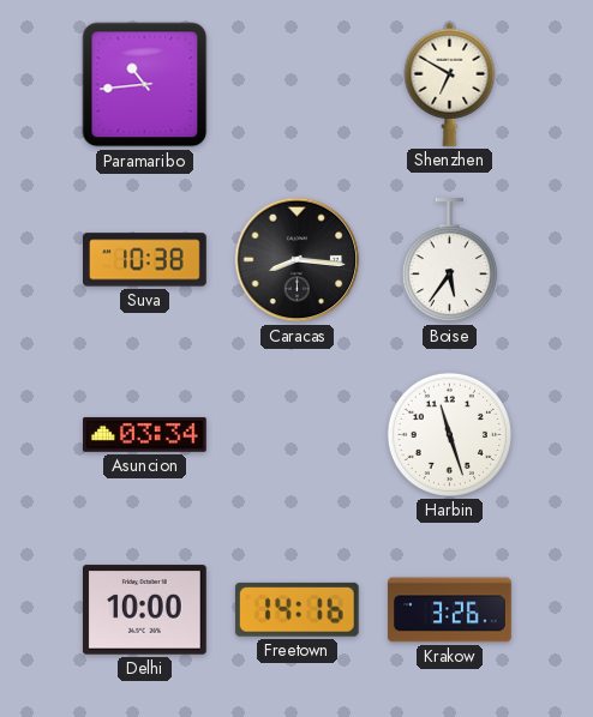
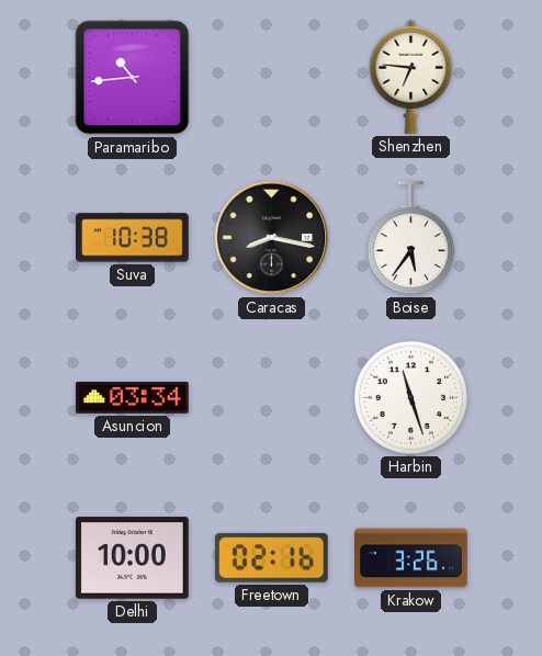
Shenzhen: 6:50 -> 6:46
Caracas: 8:16 -> 8:17
Freetown: 14:16 -> 02:16
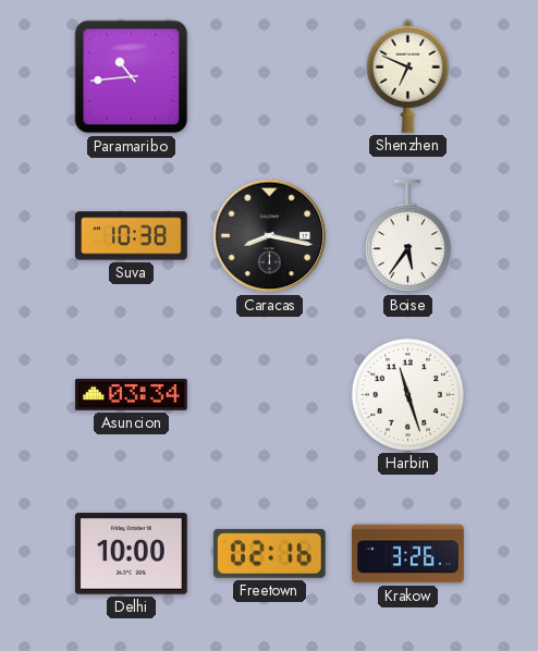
Shenzhen: 6:46 -> 6:49
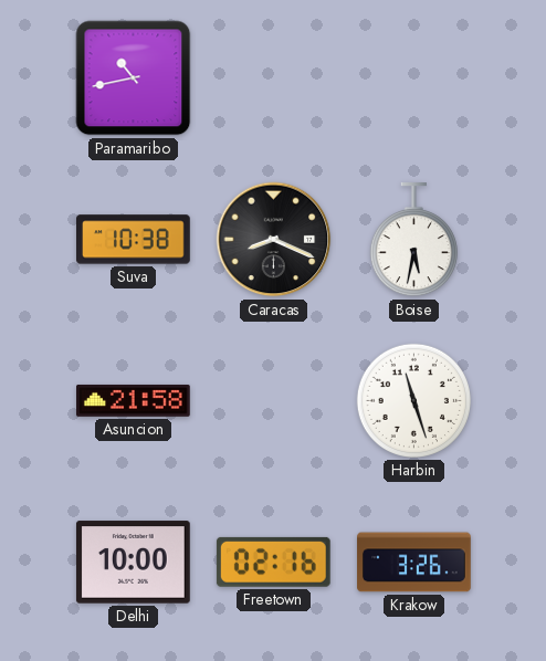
Paramaribo: 10:44 -> 10:43
Shenzhen: 6:49 -> none
Caracas: 8:17 -> 8:19
Boise: 5:36 -> 5:32
Asuncion: 03:34 -> 21:58
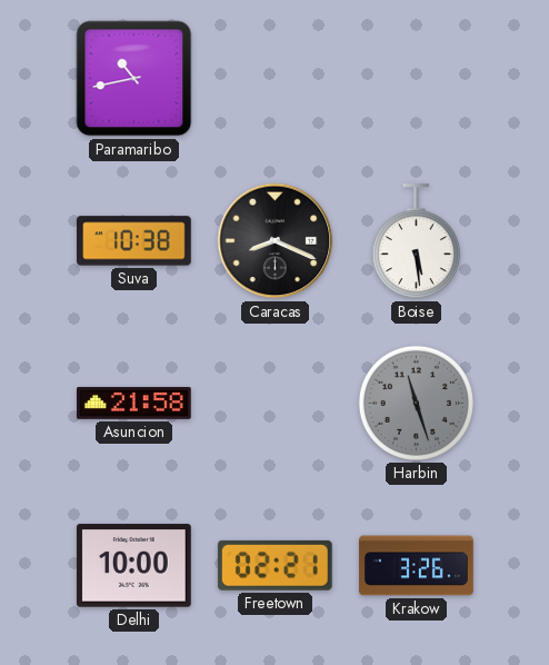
Boise: 5:32 -> 5:29
Harbin dial: white -> grey
Freetown: 02:16 -> 02:21
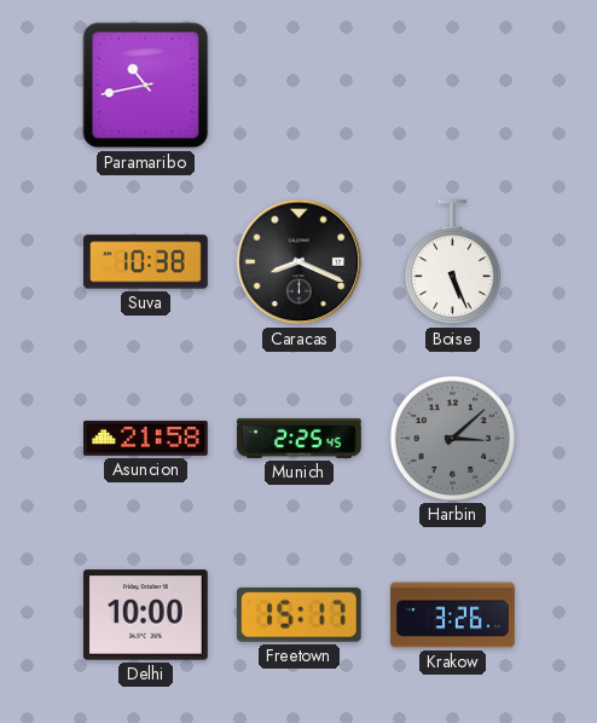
Boise: 5:29 -> 5:26
Munich: none -> 2:25
Harbin: 11:27 -> 3:08
Freetown: 02:21 -> 15:17
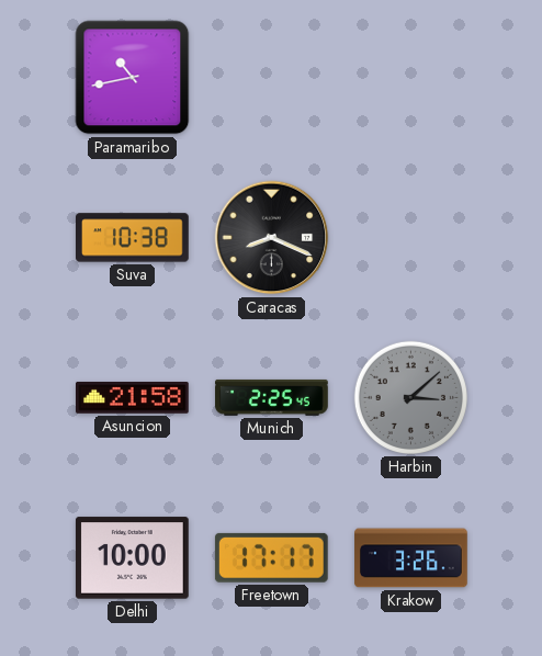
Boise: 5:26 -> none
Freetown: 15:17 -> 17:17
